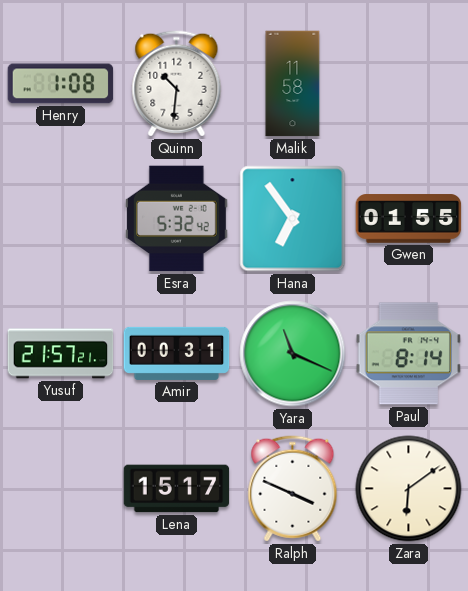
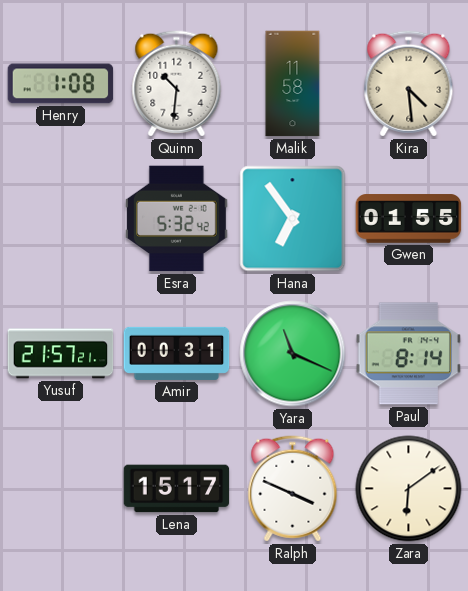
Kira: none -> 4:29
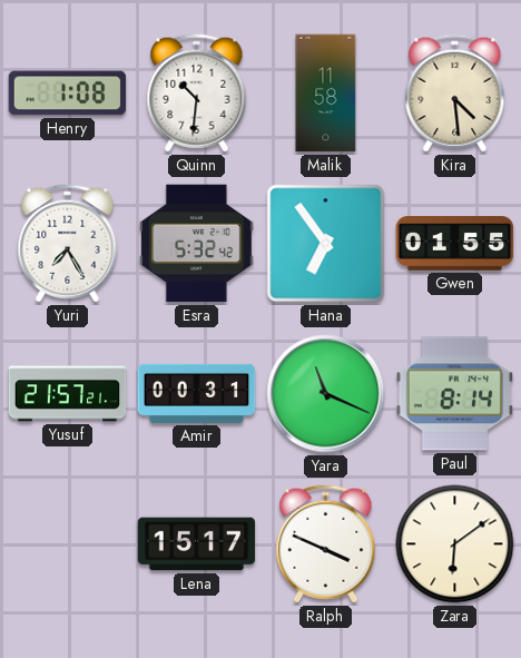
Yuri: none -> 7:25
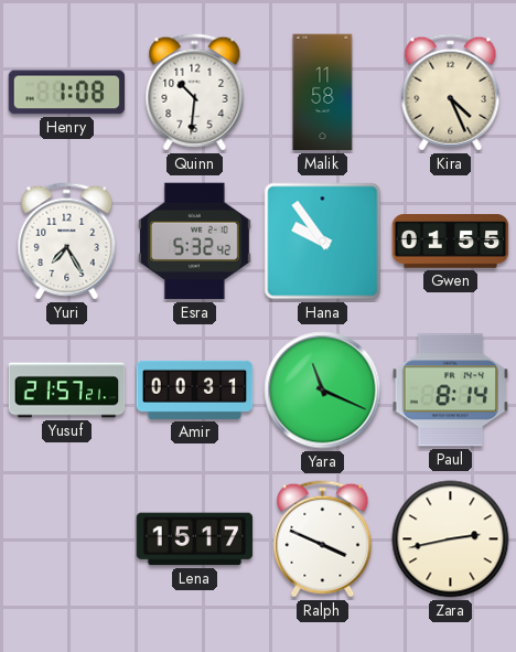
Kira: 4:29 -> 4:26
Hana: 6:54 -> 9:54
Zara: 6:09 -> 2:43
